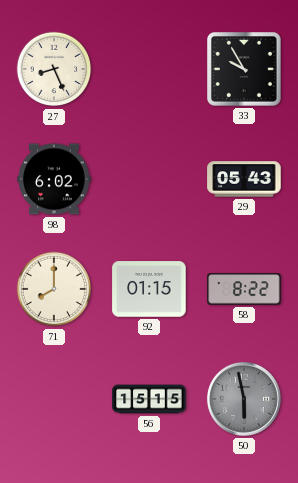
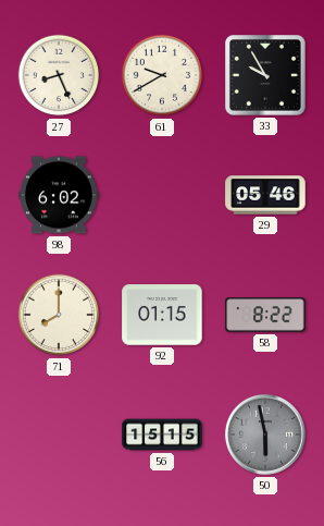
61: none -> 9:40
29: 05:43 -> 05:46
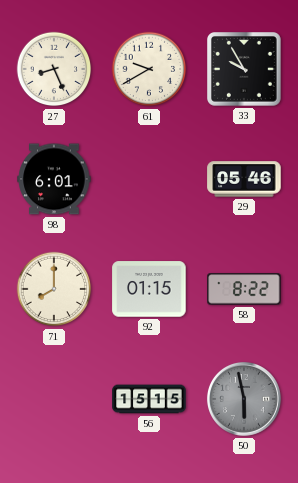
98: 6:02 -> 6:01
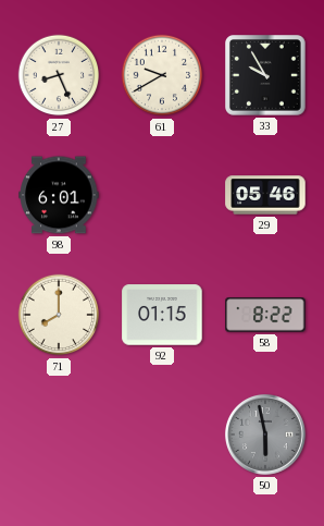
56: 15:15 -> none
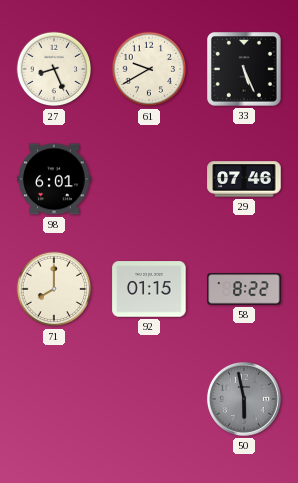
33: 9:55 -> 5:26
29: 05:46 -> 07:46
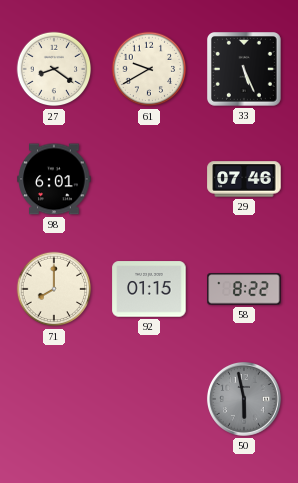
27: 8:26 -> 8:21
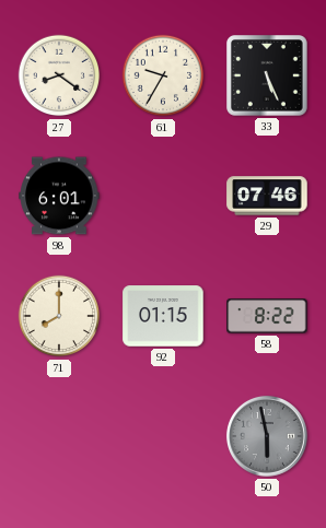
61: 9:40 -> 9:35
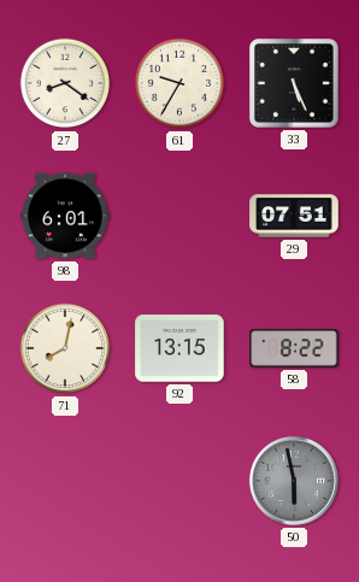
29: 07:46 -> 07:51
71: 8:00 -> 8:02
92: 01:15 -> 13:15
